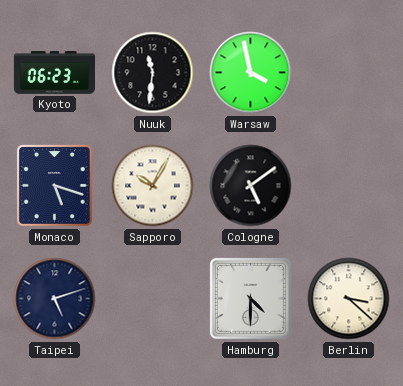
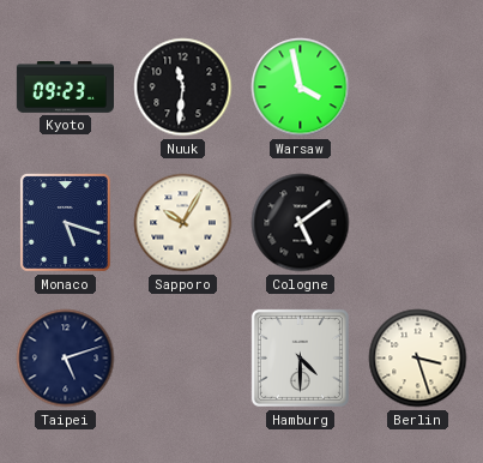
Kyoto: 06:23 -> 09:23
Berlin: 3:22 -> 3:27
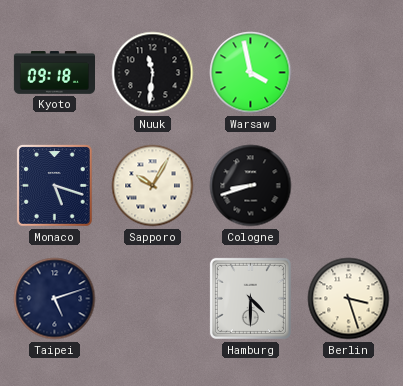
Kyoto: 09:23 -> 09:18
Cologne: 5:09 -> 8:42
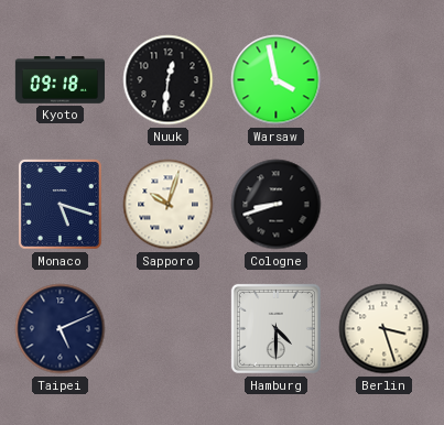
Nuuk: 11:31 -> 12:31
Sapporo: 10:05 -> 10:03
Taipei: 5:12 -> 5:11
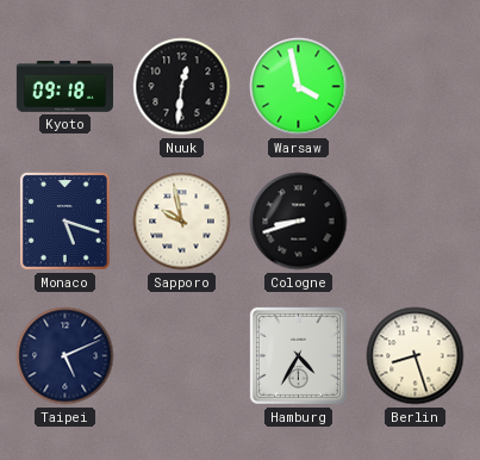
Sapporo: 10:03 -> 9:58
Hamburg: 4:30 -> 4:35
Berlin: 3:27 -> 8:27
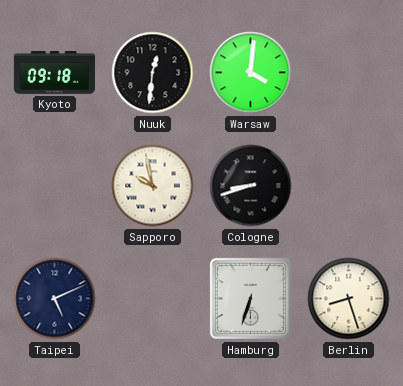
Warsaw: 3:58 -> 4:01
Monaco: 5:18 -> none
Hamburg: 4:35 -> 6:33
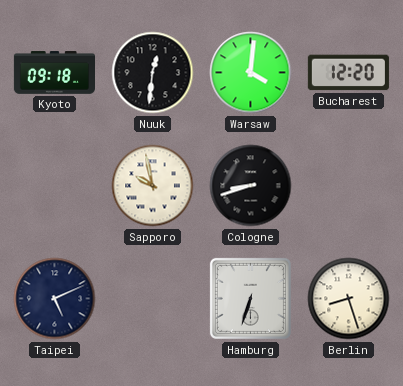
Bucharest: none -> 12:20
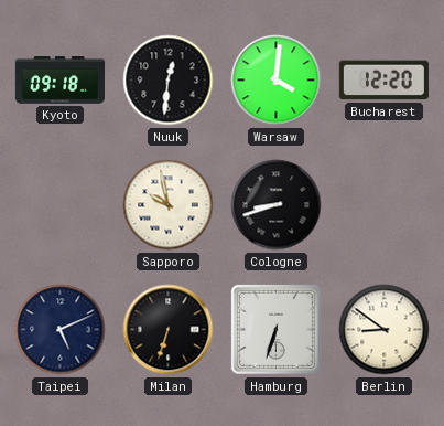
Milan: none -> 6:33
Berlin: 8:27 -> 8:51
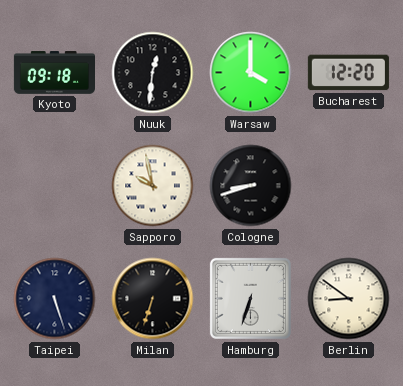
Warsaw: 4:01 -> 4:00
Taipei: 5:11 -> 5:27
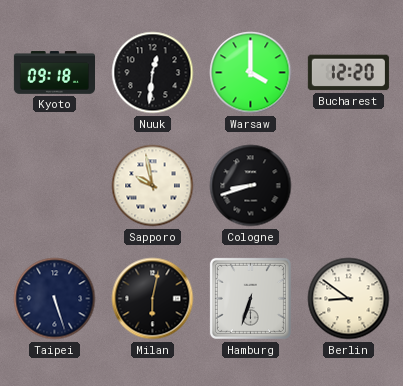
Milan: 6:33 -> 6:02
